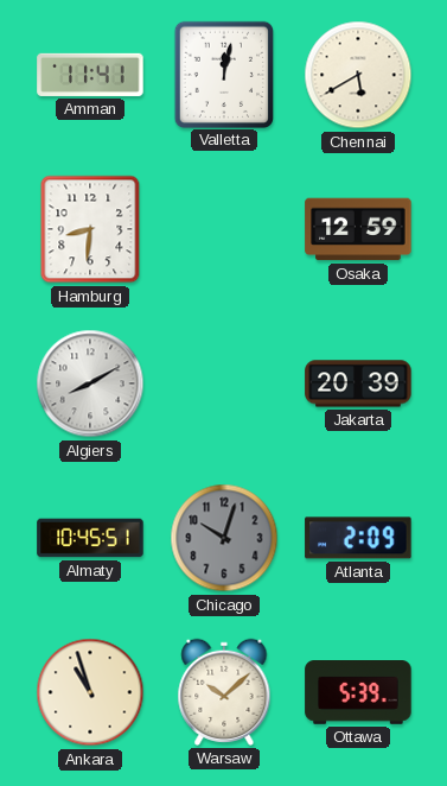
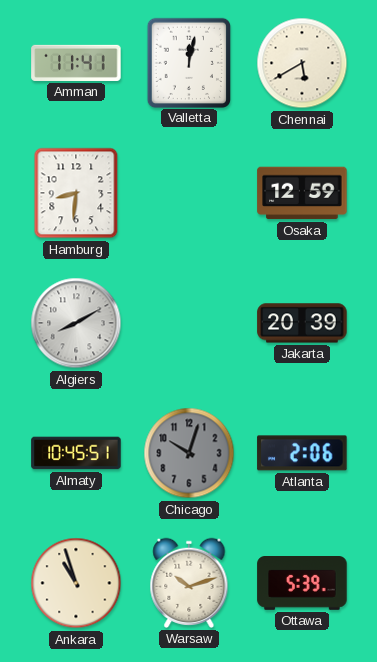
Atlanta: 2:09 -> 2:06
Warsaw: 10:08 -> 10:12
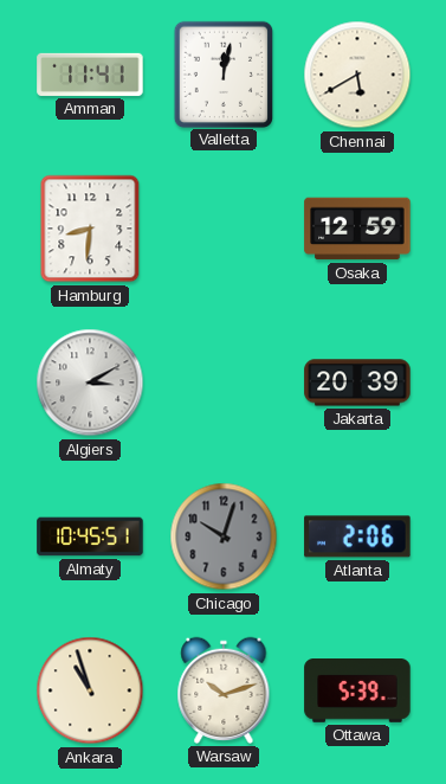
Algiers: 8:10 -> 3:10
